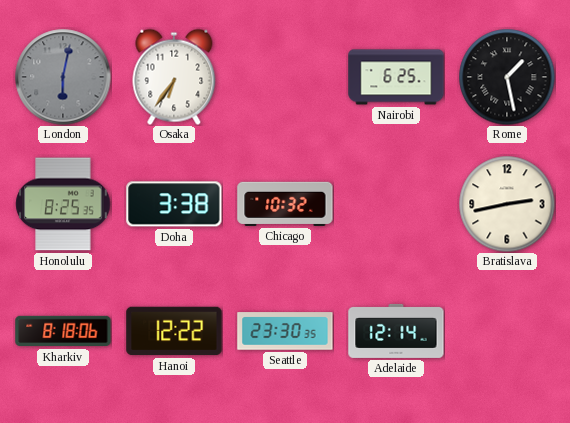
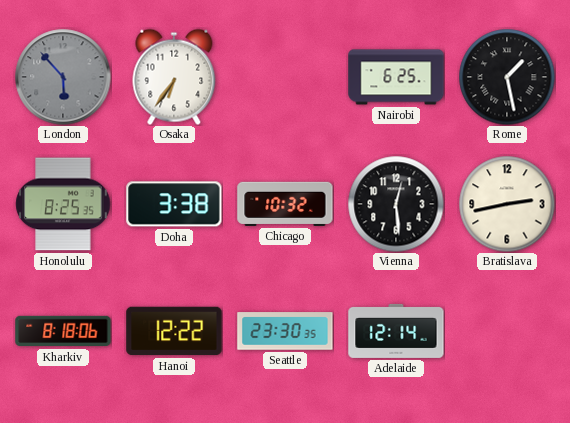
London: 6:02 -> 5:53
Vienna: none -> 12:29
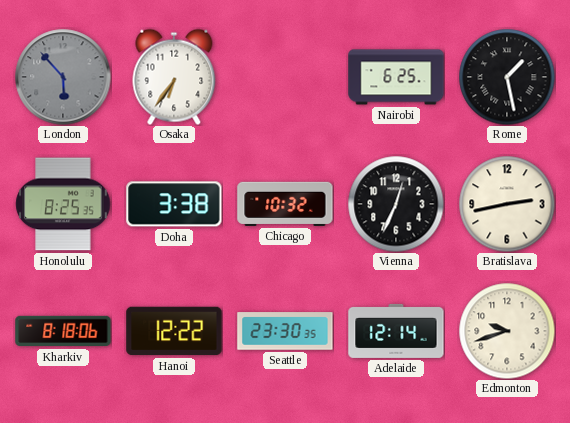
Vienna: 12:29 -> 12:34
Edmonton: none -> 9:42
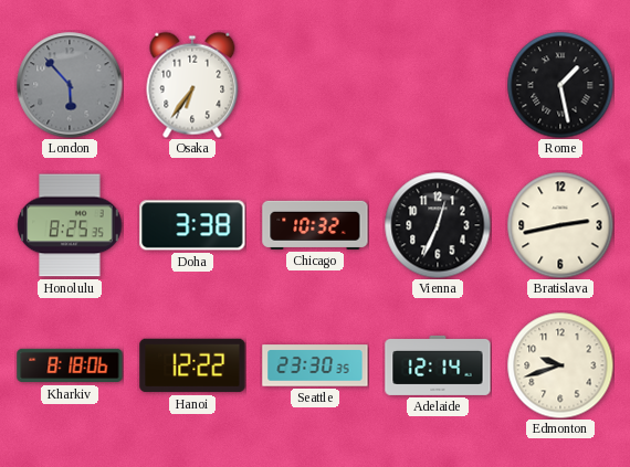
Nairobi: 6:25 -> none
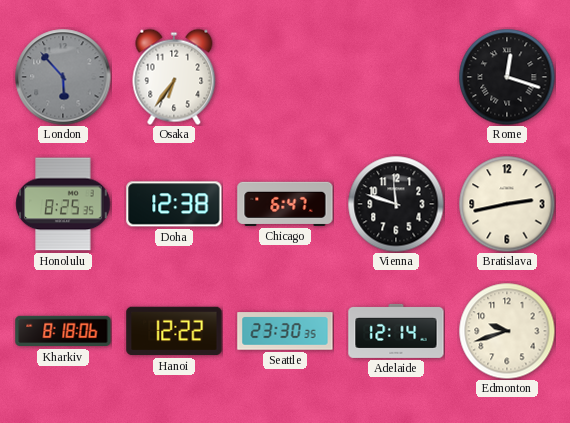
Rome: 1:28 -> 12:18
Doha: 3:38 -> 12:38
Chicago: 10:32 -> 6:47
Vienna: 12:34 -> 11:48
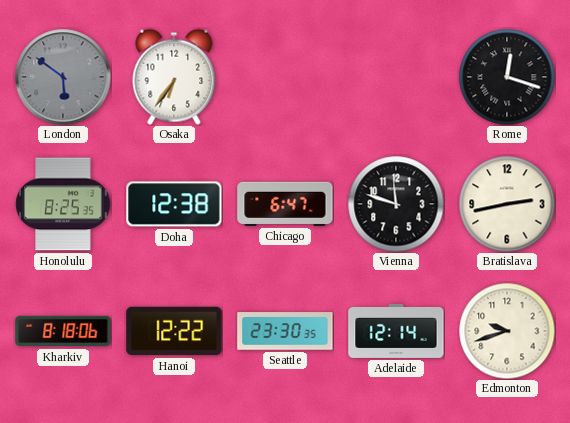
London: 5:53 -> 5:51
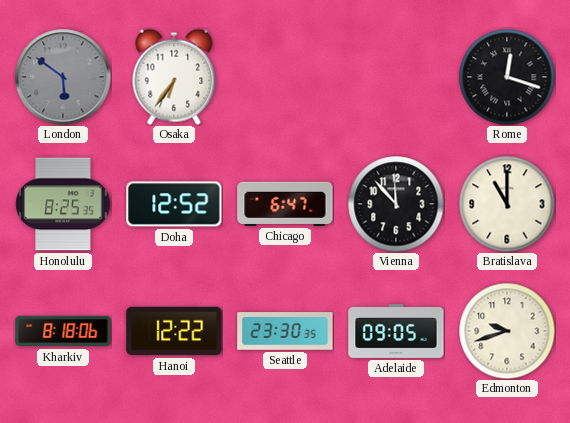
Doha: 12:38 -> 12:52
Vienna: 11:48 -> 11:53
Bratislava: 2:43 -> 11:00
Adelaide: 12:14 -> 09:05
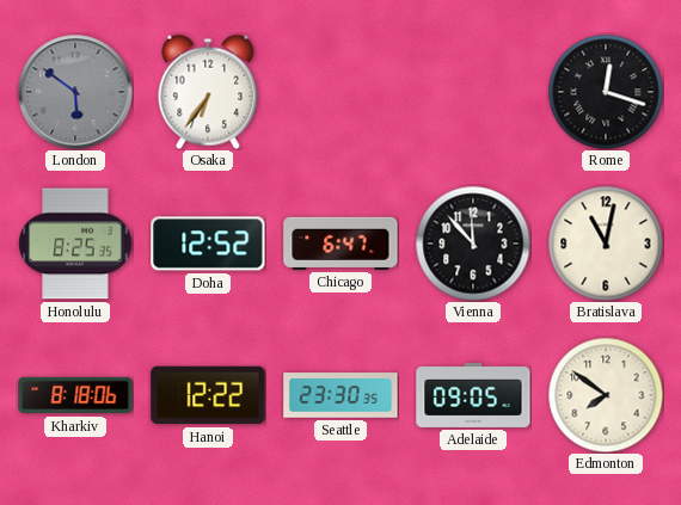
Bratislava: 11:00 -> 11:02
Edmonton: 9:42 -> 7:51
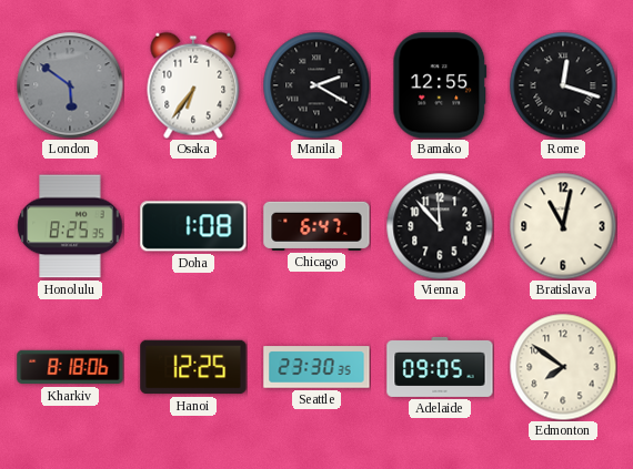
Manila: none -> 2:20
Bamako: none -> 12:55
Doha: 12:52 -> 1:08
Hanoi: 12:22 -> 12:25
